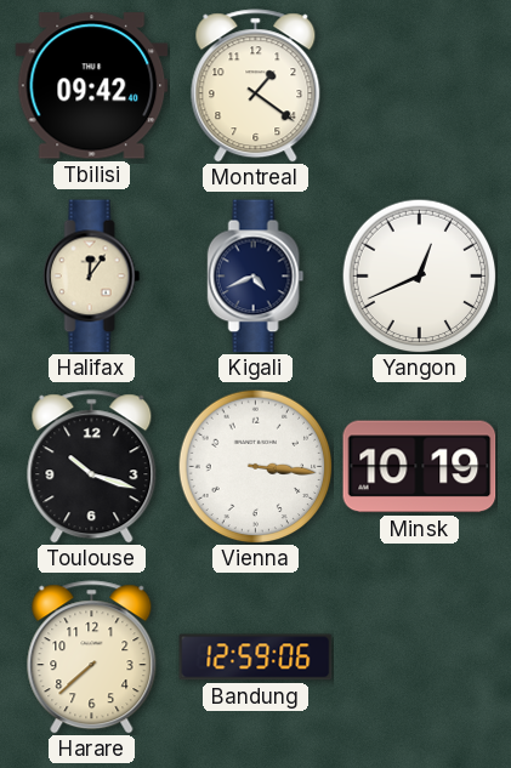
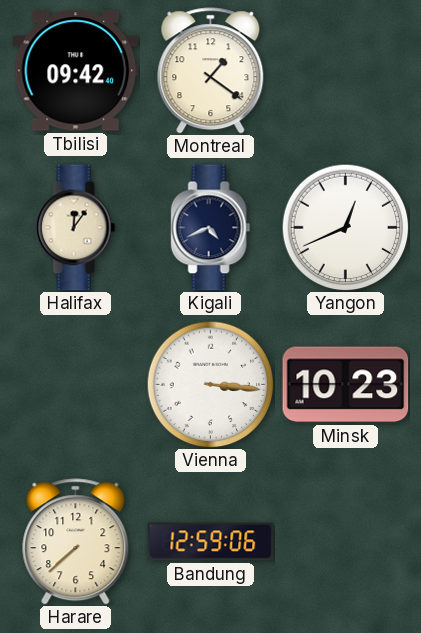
Toulouse: 10:18 -> none
Minsk: 10:19 -> 10:23
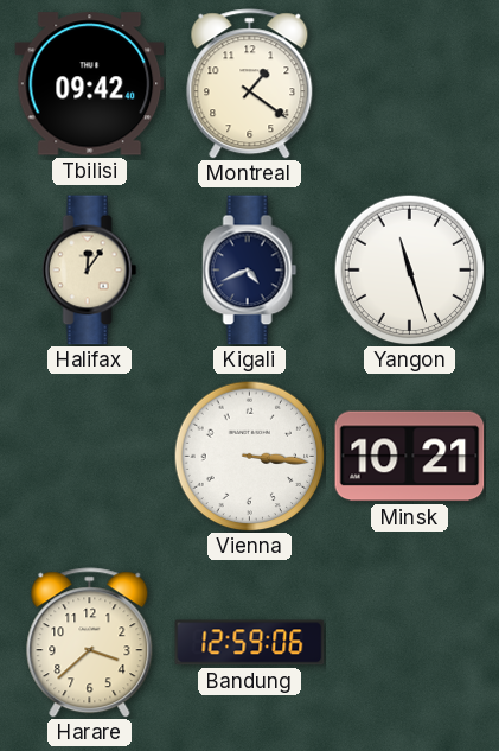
Yangon: 12:41 -> 11:27
Minsk: 10:23 -> 10:21
Harare: 7:38 -> 3:38
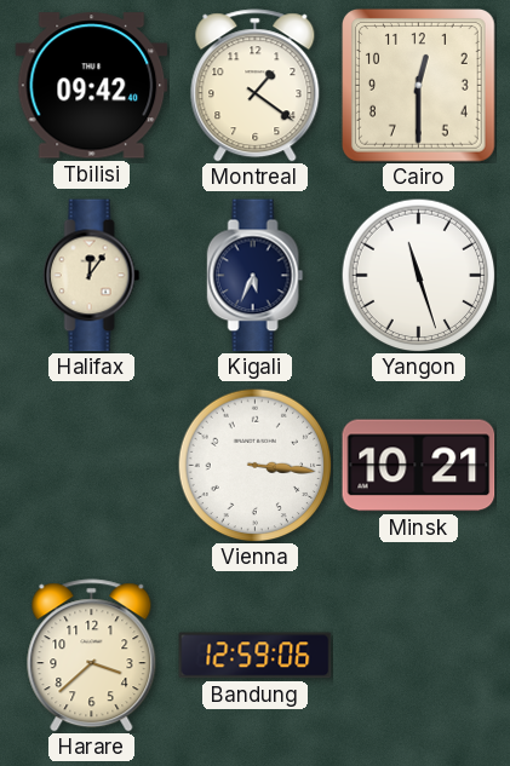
Cairo: none -> 12:30
Kigali: 4:41 -> 5:34
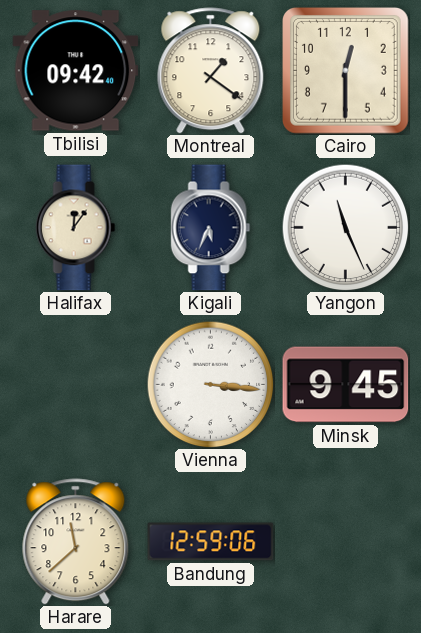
Yangon: 11:27 -> 11:26
Minsk: 10:21 -> 9:45
Harare: 3:38 -> 11:38
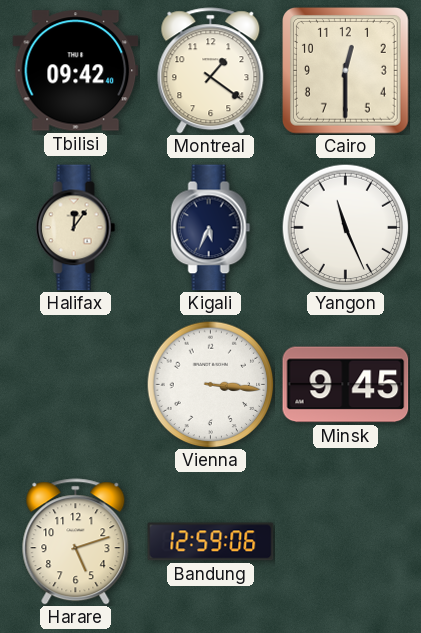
Harare: 11:38 -> 5:12
